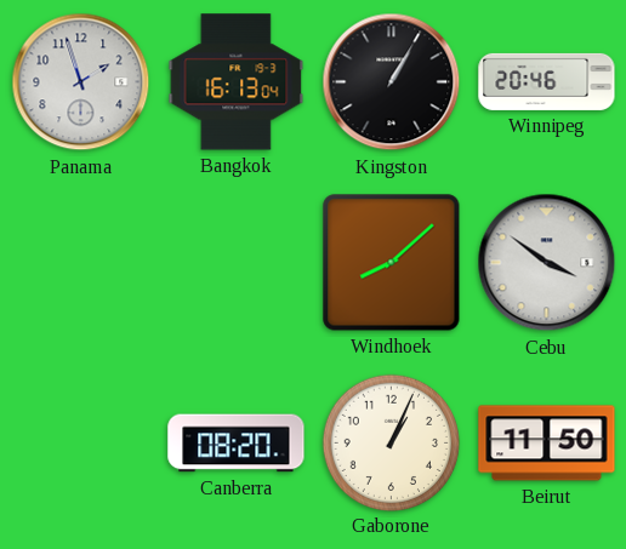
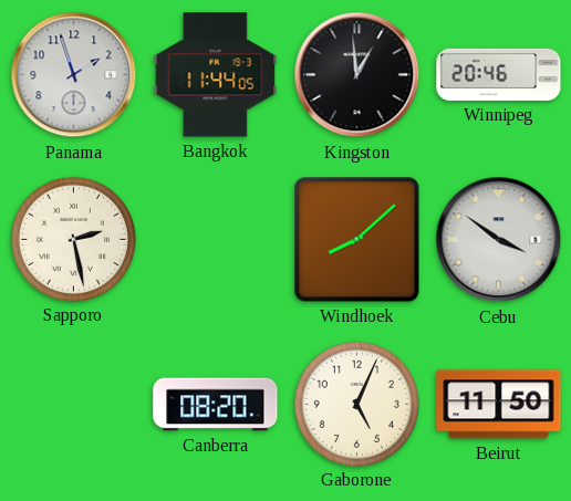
Bangkok: 16:13 -> 11:44
Kingston: 1:05 -> 12:59
Sapporo: none -> 2:28
Gaborone: 1:04 -> 5:04
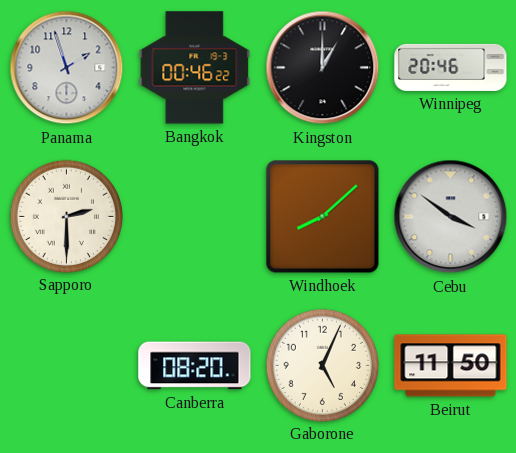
Bangkok: 11:44 -> 00:46
Kingston: 12:59 -> 1:00
Sapporo: 2:28 -> 2:30
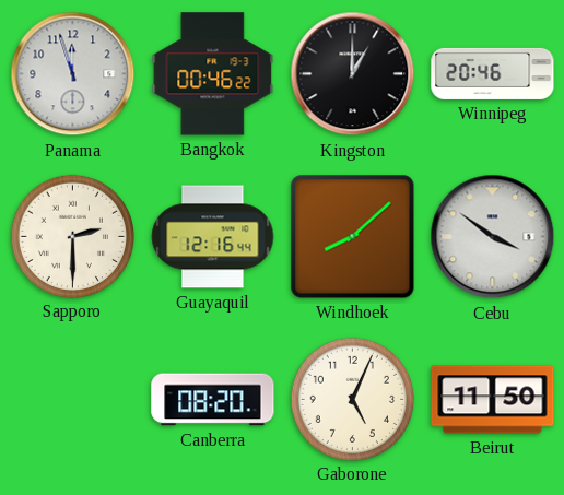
Panama: 1:57 -> 11:57
Guayaquil: none -> 12:16
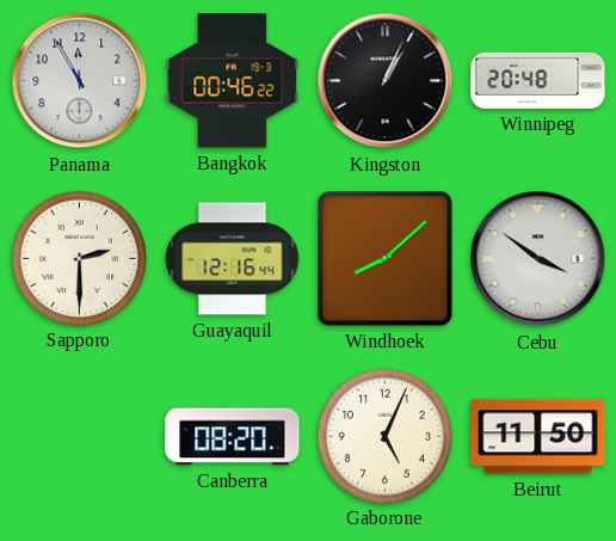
Panama: 11:57 -> 11:55
Kingston: 1:00 -> 1:04
Winnipeg: 20:46 -> 20:48
